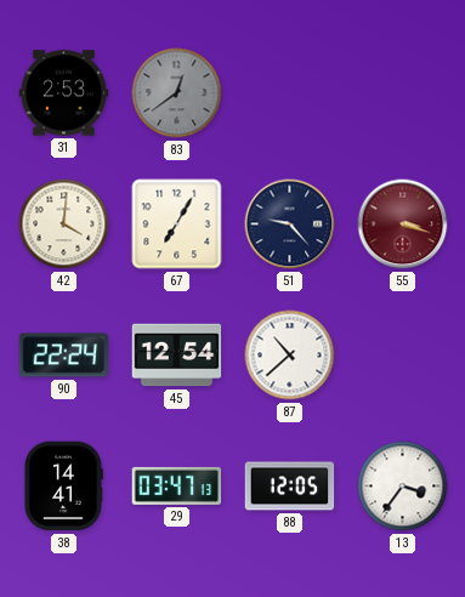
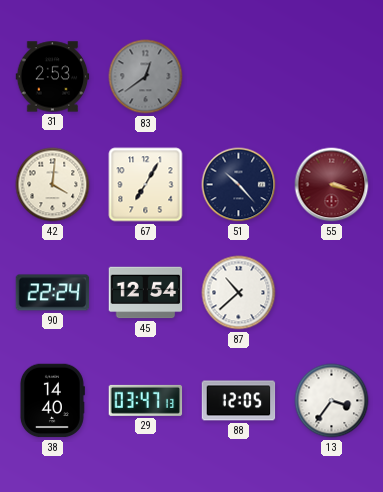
51: 9:23 -> 10:23
38: 14:41 -> 14:40
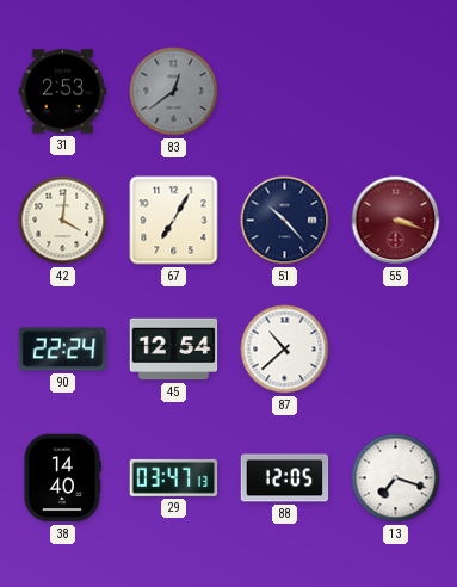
13: 3:36 -> 7:18
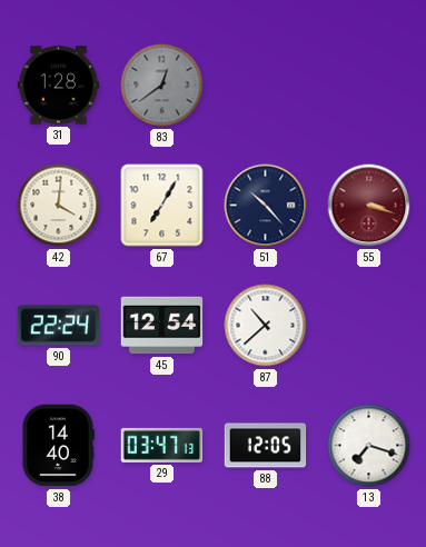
31: 2:53 -> 1:28
